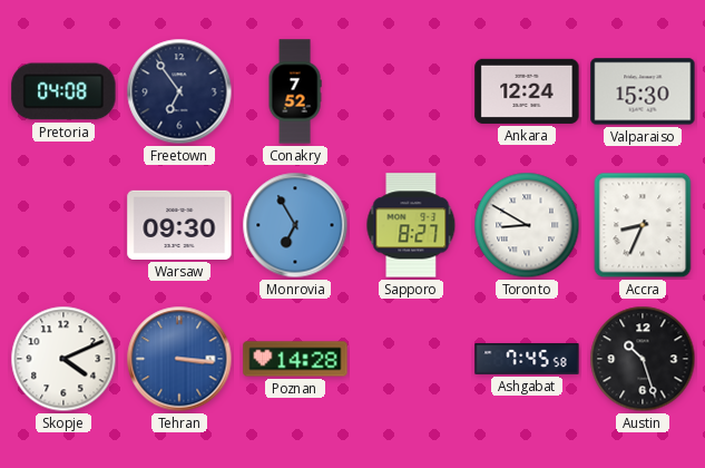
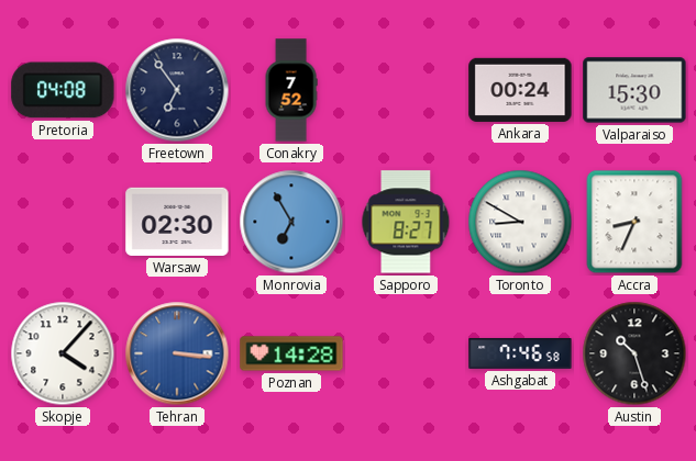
Ankara: 12:24 -> 00:24
Warsaw: 09:30 -> 02:30
Skopje: 4:11 -> 4:07
Ashgabat: 7:45 -> 7:46
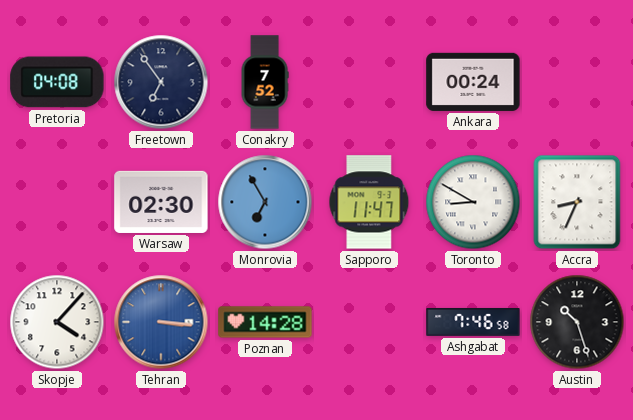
Valparaiso: 15:30 -> none
Sapporo: 8:27 -> 11:47
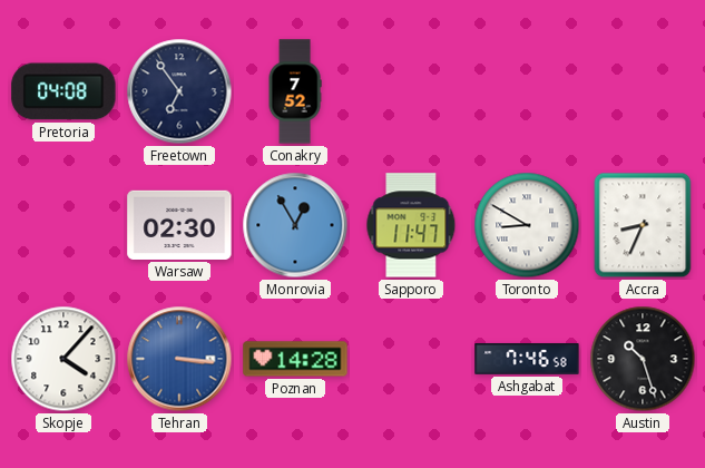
Ankara: 00:24 -> none
Monrovia: 6:55 -> 12:55
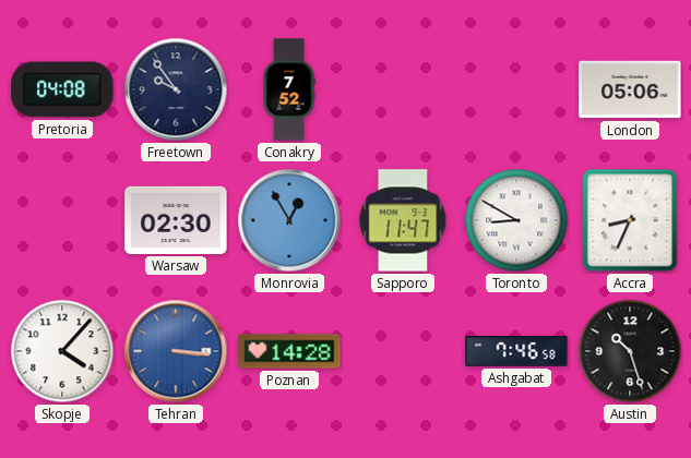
Freetown: 6:54 -> 9:54
London: none -> 05:06
